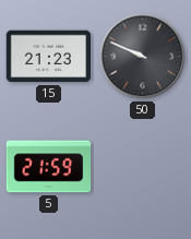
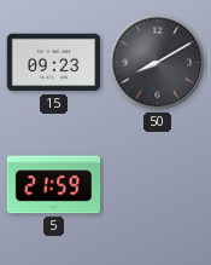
15: 21:23 -> 09:23
50: 9:49 -> 8:10
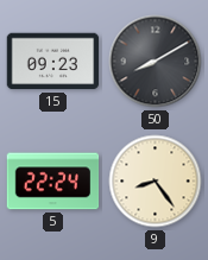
5: 21:59 -> 22:24
9: none -> 8:24
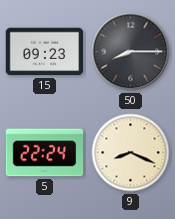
50: 8:10 -> 8:15
9: 8:24 -> 8:19
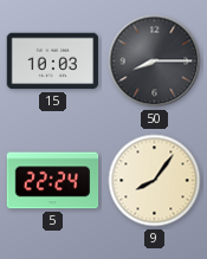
15: 09:23 -> 10:03
9: 8:19 -> 8:06
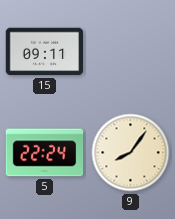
15: 10:03 -> 09:11
50: 8:15 -> none
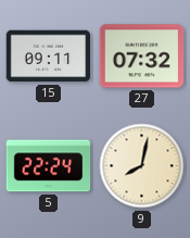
27: none -> 07:32
9: 8:06 -> 8:02
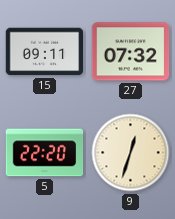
5: 22:24 -> 22:20
9: 8:02 -> 12:33
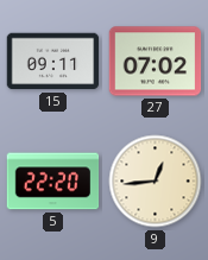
27: 07:32 -> 07:02
9: 12:33 -> 12:44
